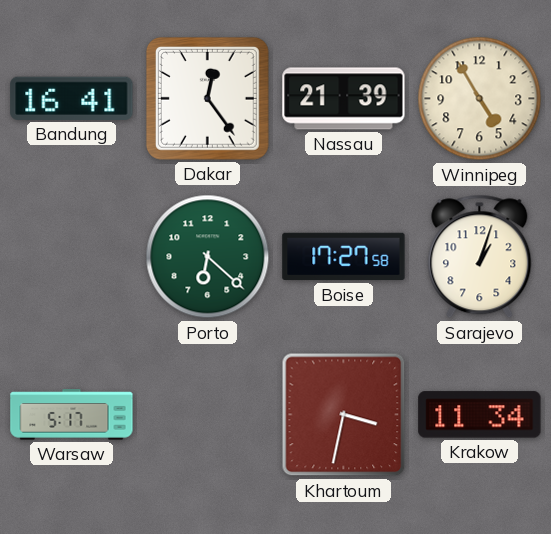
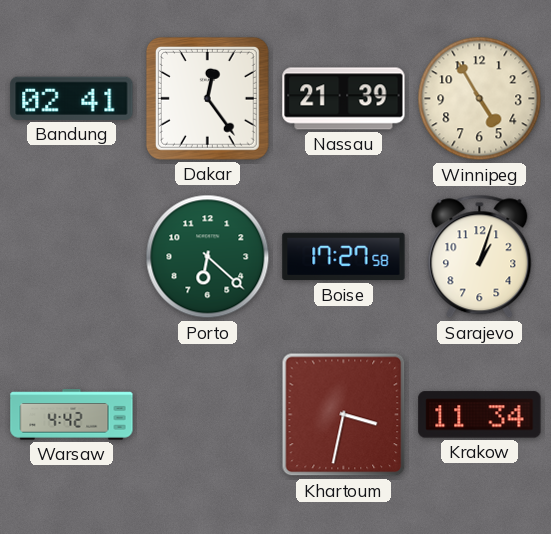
Bandung: 16:41 -> 02:41
Warsaw: 5:17 -> 4:42
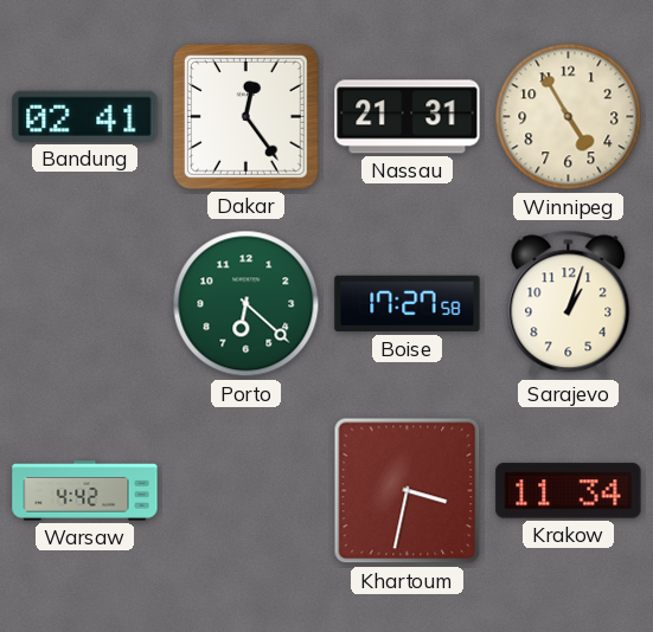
Nassau: 21:39 -> 21:31
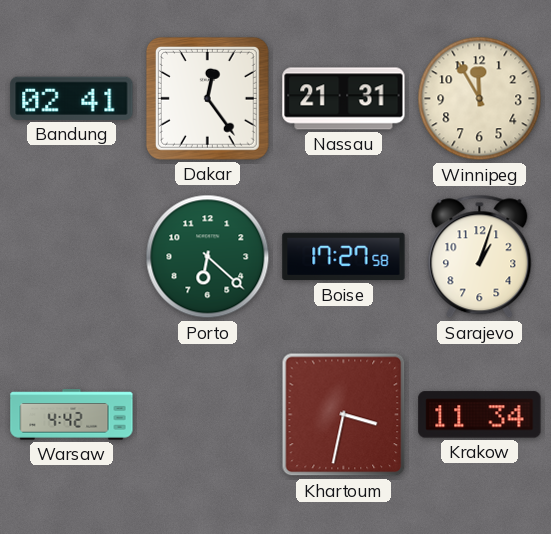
Winnipeg: 4:55 -> 11:55
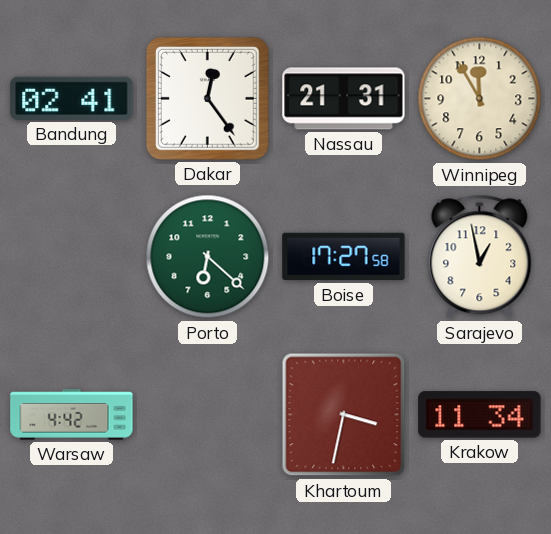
Sarajevo: 1:03 -> 12:58
